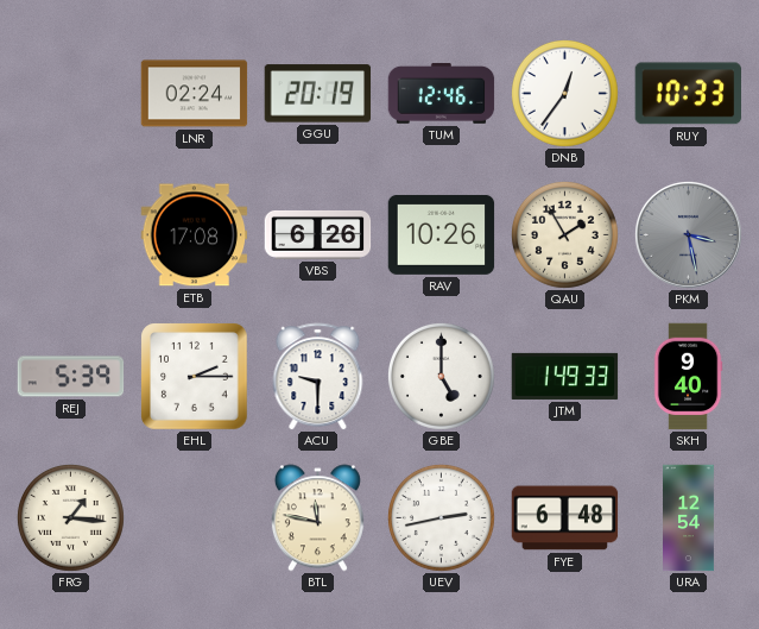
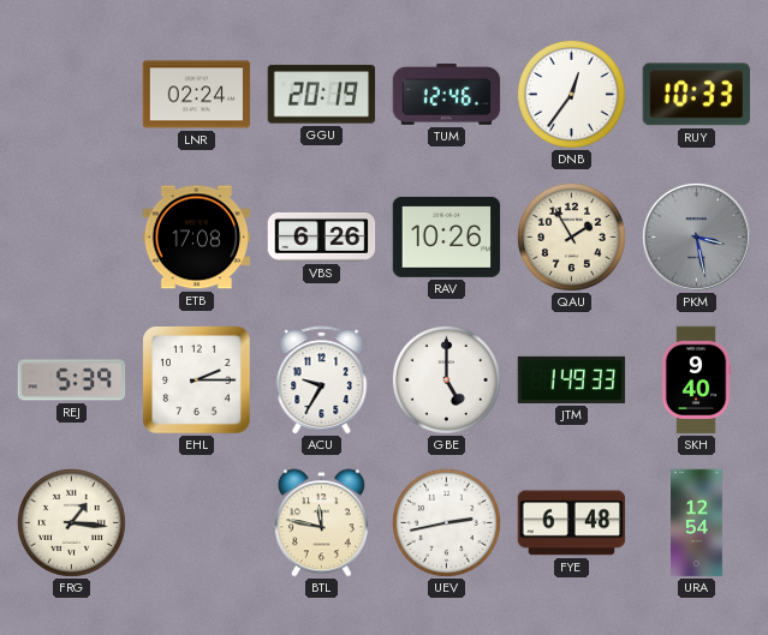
ACU: 9:30 -> 9:35
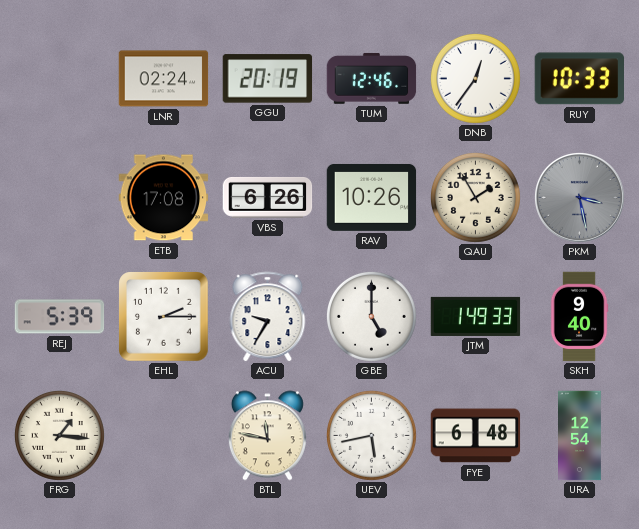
UEV: 2:43 -> 5:43
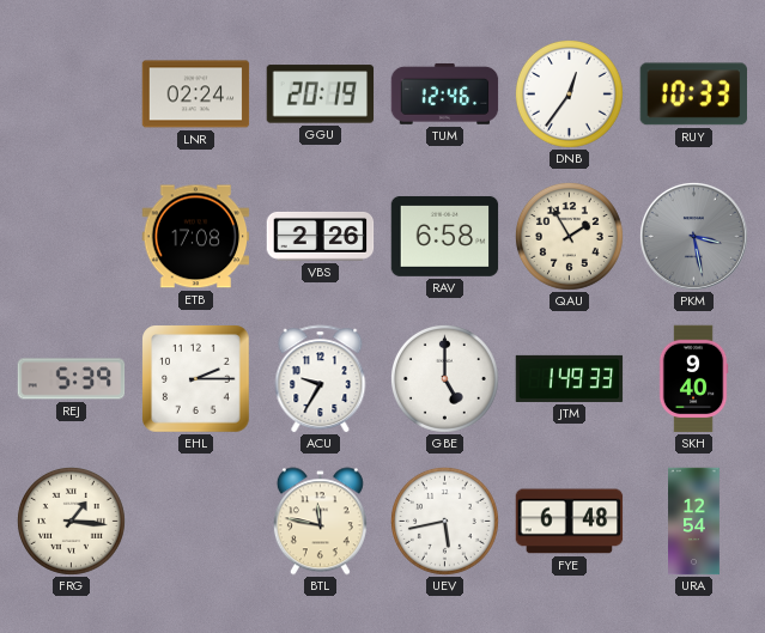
VBS: 6:26 -> 2:26
RAV: 10:26 -> 6:58
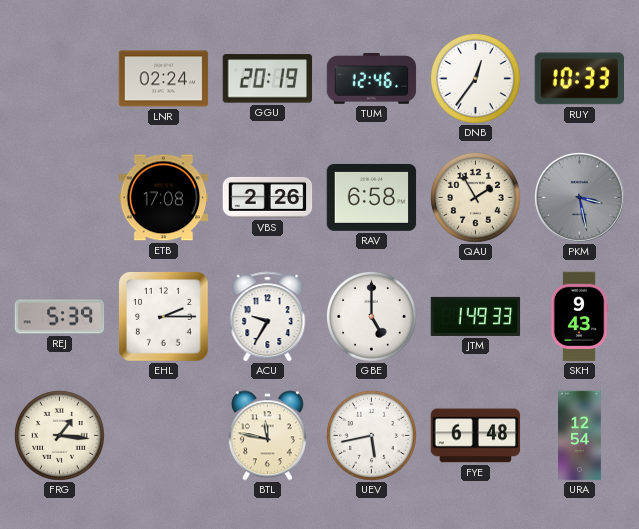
SKH: 9:40 -> 9:43
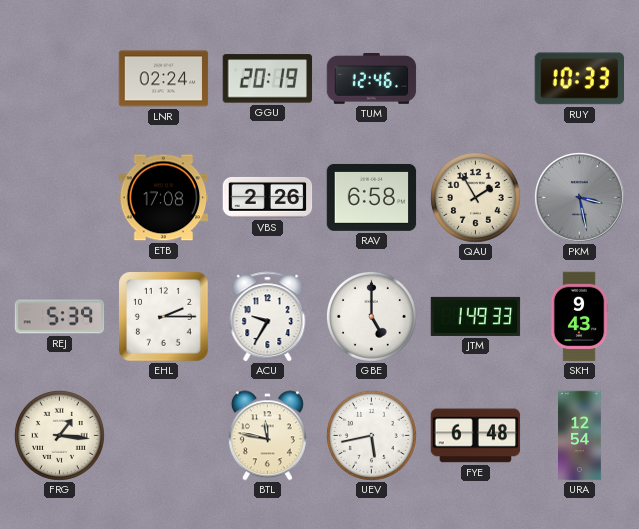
DNB: 12:36 -> none
